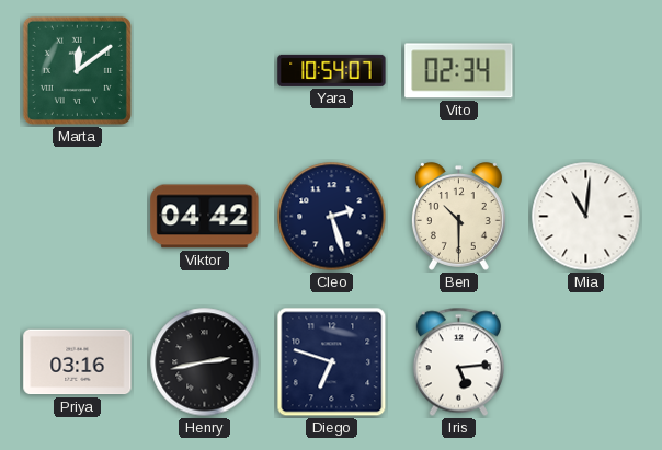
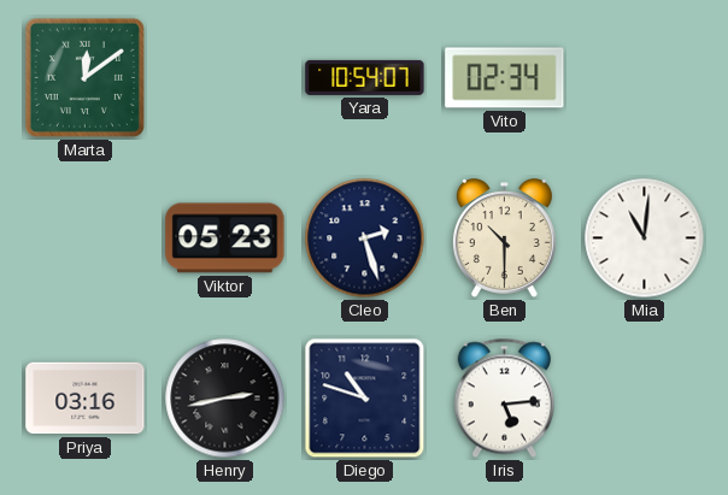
Viktor: 04:42 -> 05:23
Diego: 6:48 -> 10:48
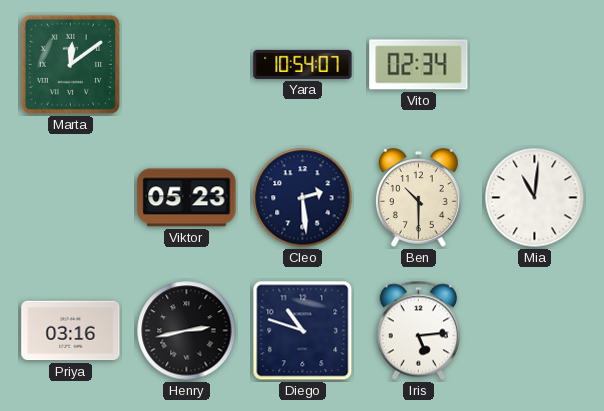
Cleo: 2:27 -> 2:29
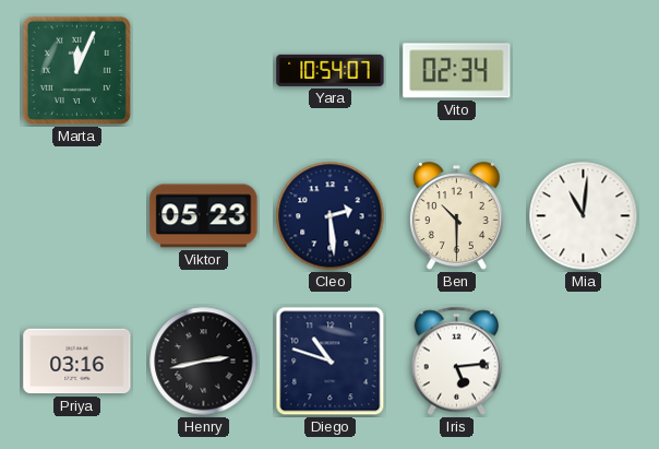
Marta: 12:09 -> 12:04
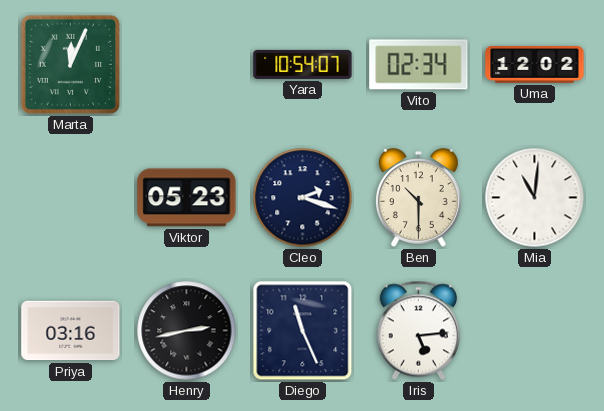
Uma: none -> 12:02
Cleo: 2:29 -> 2:18
Diego: 10:48 -> 11:26
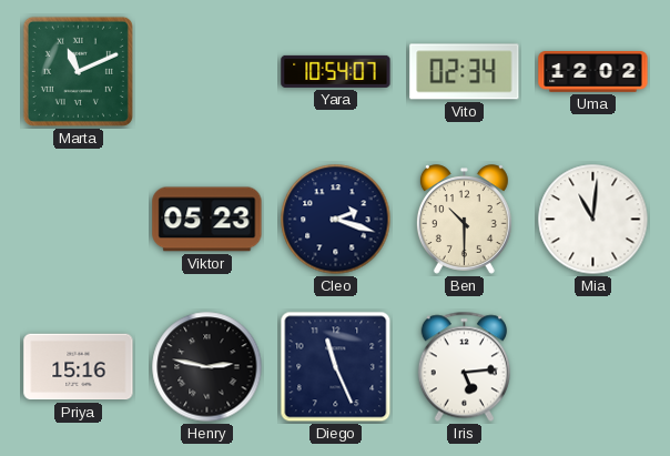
Marta: 12:04 -> 11:11
Priya: 03:16 -> 15:16
Henry: 2:43 -> 2:47
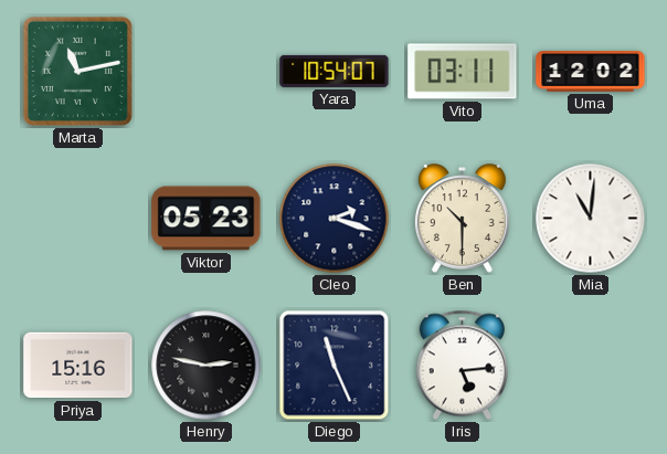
Marta: 11:11 -> 11:13
Vito: 02:34 -> 03:11
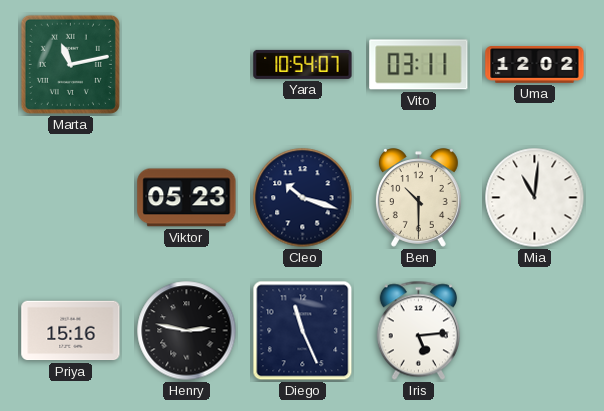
Cleo: 2:18 -> 10:18
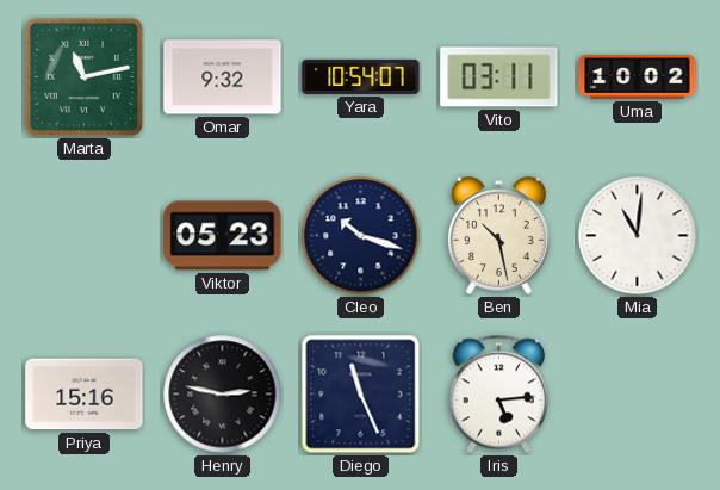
Omar: none -> 9:32
Uma: 12:02 -> 10:02
Ben: 10:30 -> 10:28
